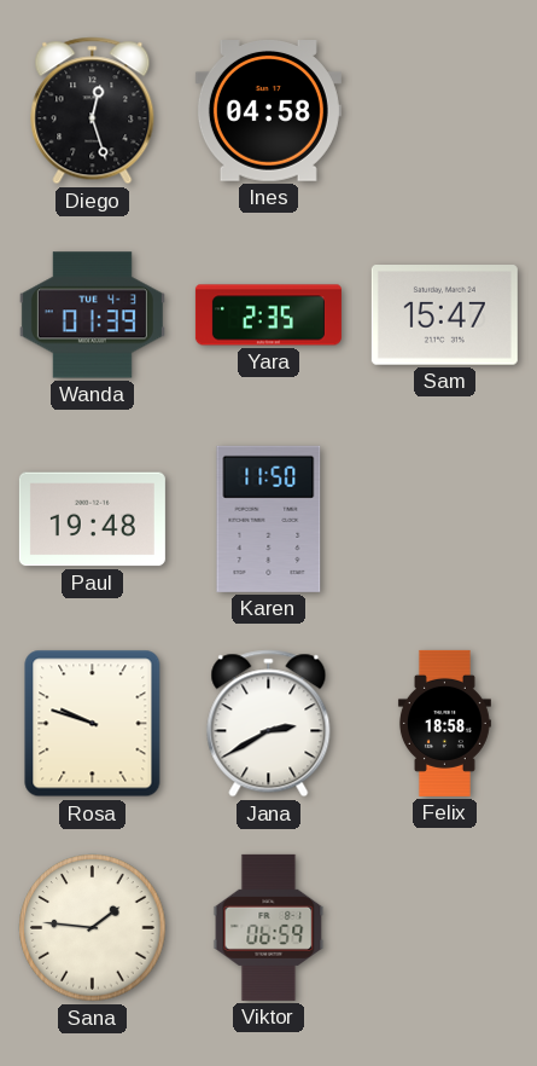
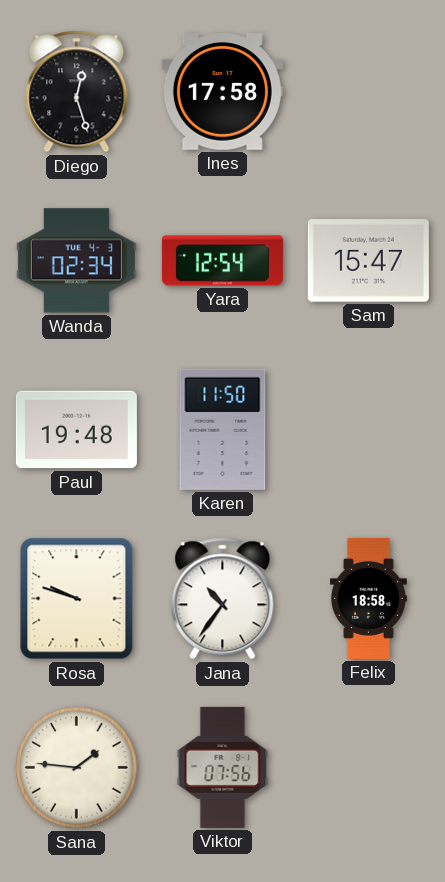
Ines: 04:58 -> 17:58
Wanda: 01:39 -> 02:34
Yara: 2:35 -> 12:54
Jana: 2:40 -> 10:36
Viktor: 06:59 -> 07:56
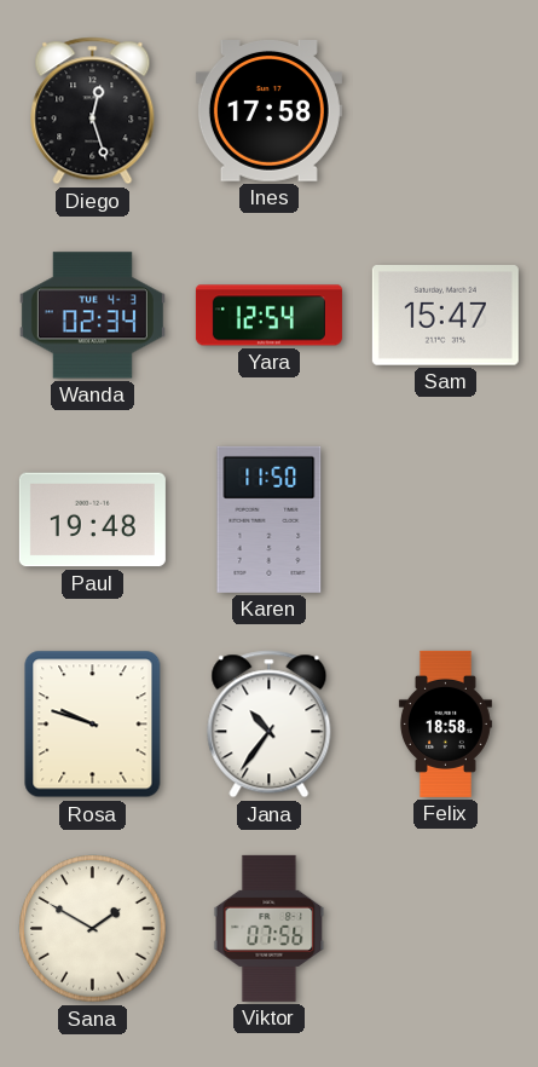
Sana: 1:46 -> 1:50
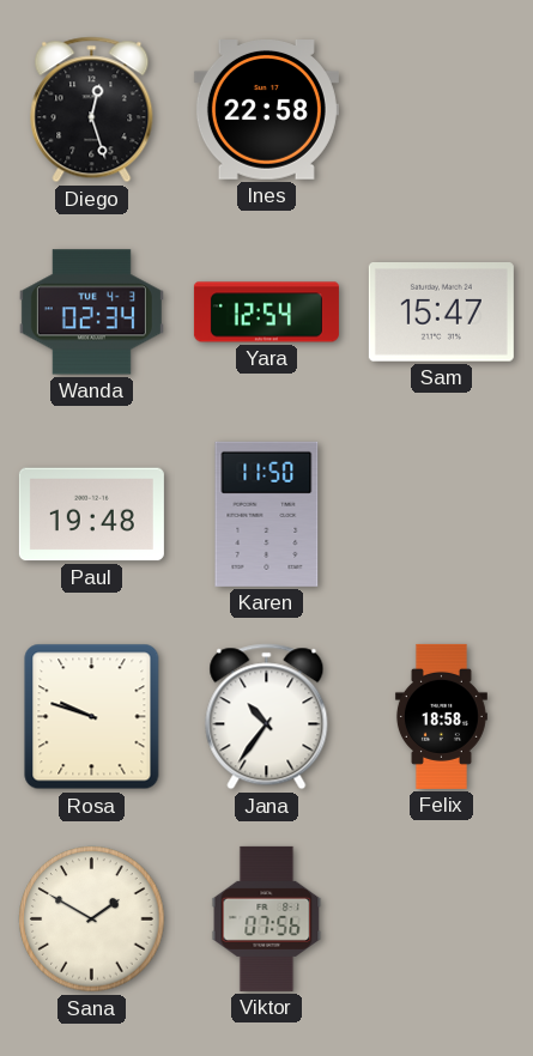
Ines: 17:58 -> 22:58
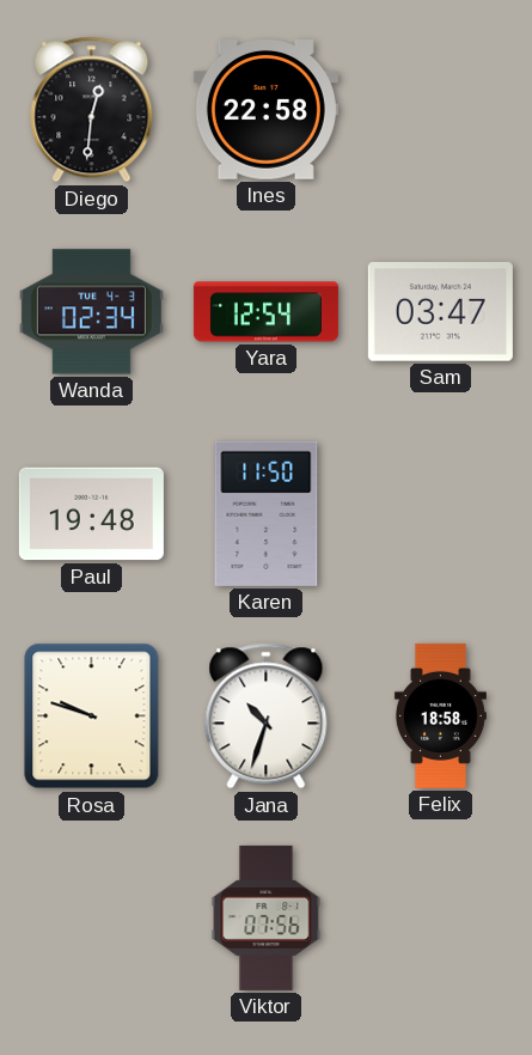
Diego: 12:27 -> 12:31
Sam: 15:47 -> 03:47
Jana: 10:36 -> 10:33
Sana: 1:50 -> none
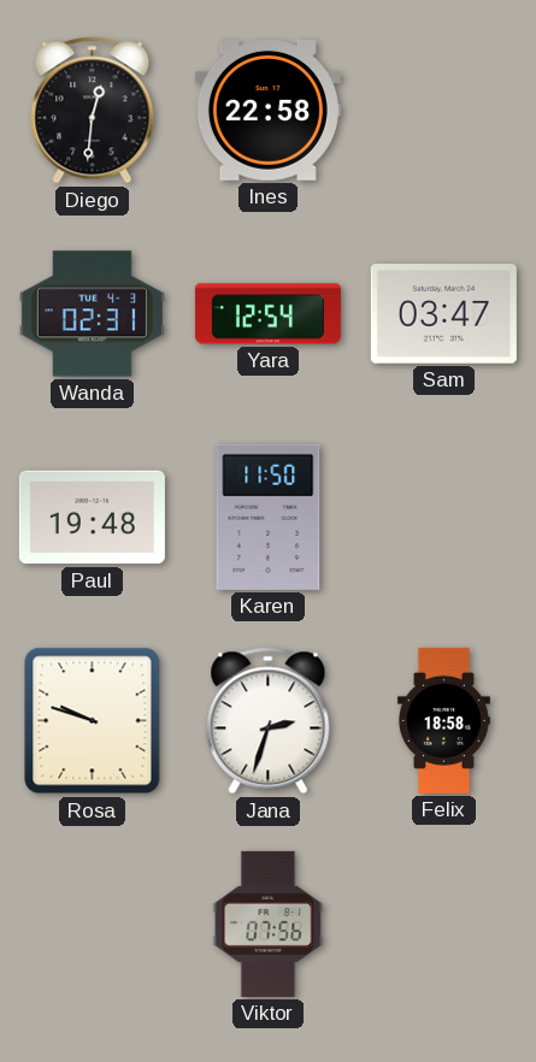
Wanda: 02:34 -> 02:31
Jana: 10:33 -> 2:33
